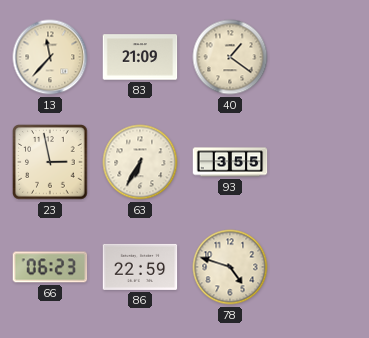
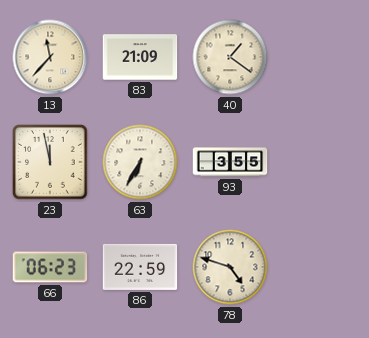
23: 2:58 -> 11:58
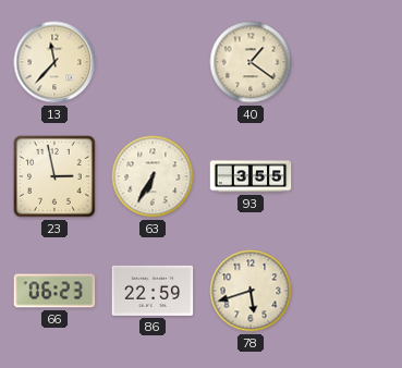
83: 21:09 -> none
23: 11:58 -> 2:58
78: 4:48 -> 5:42
